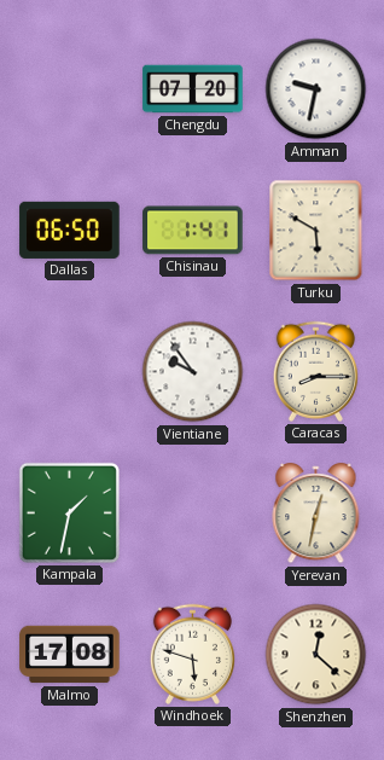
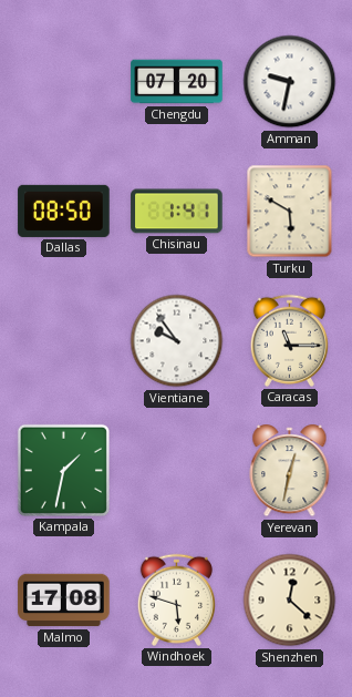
Dallas: 06:50 -> 08:50
Caracas: 8:15 -> 11:15
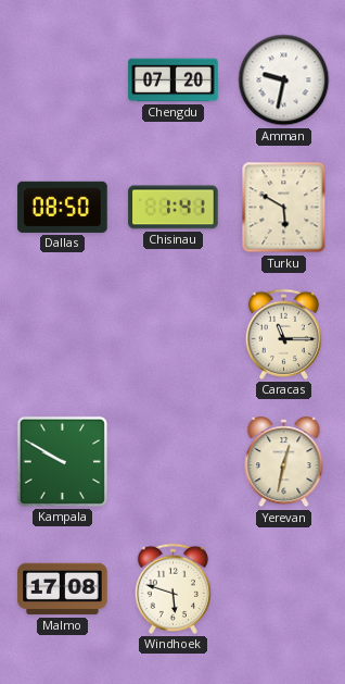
Vientiane: 9:54 -> none
Kampala: 1:32 -> 9:50
Shenzhen: 12:22 -> none
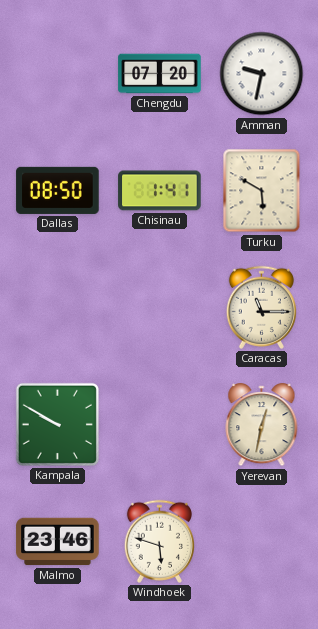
Malmo: 17:08 -> 23:46
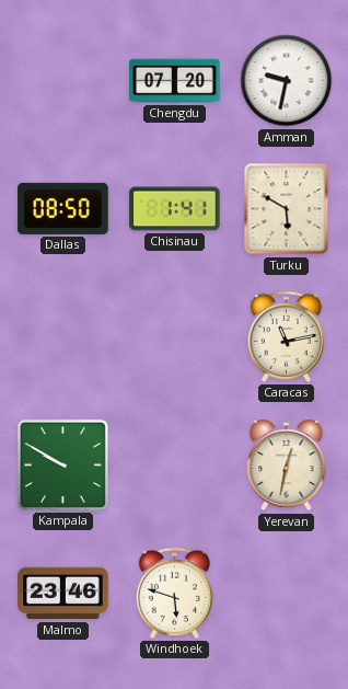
Caracas: 11:15 -> 11:13
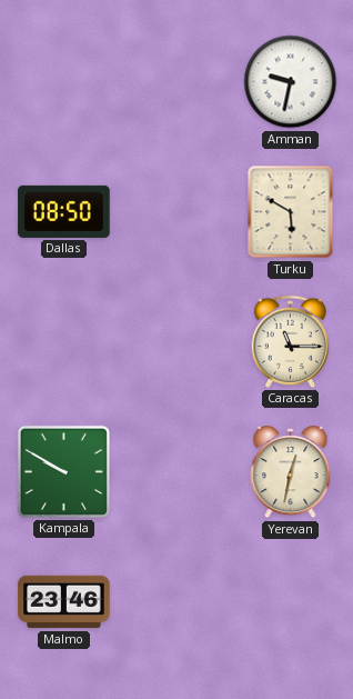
Chengdu: 07:20 -> none
Chisinau: 1:41 -> none
Caracas: 11:13 -> 11:15
Windhoek: 5:48 -> none
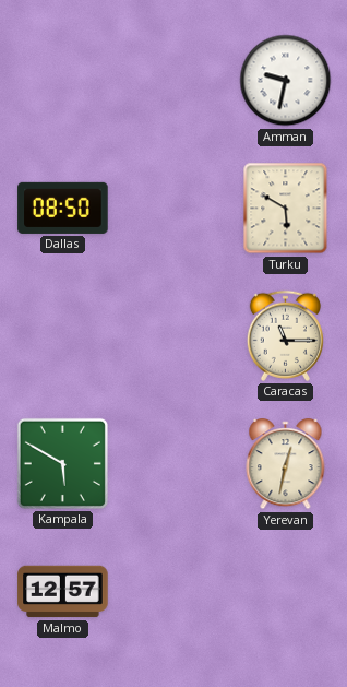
Kampala: 9:50 -> 5:50
Malmo: 23:46 -> 12:57
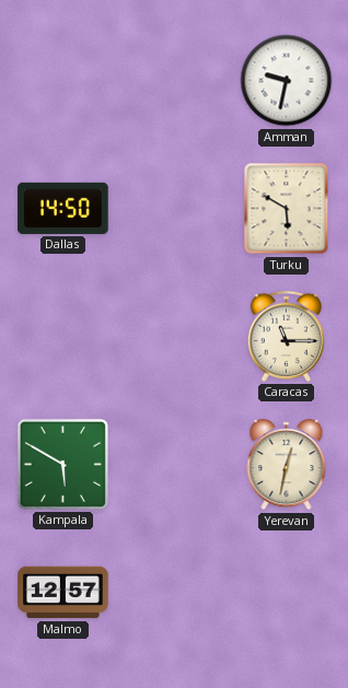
Dallas: 08:50 -> 14:50
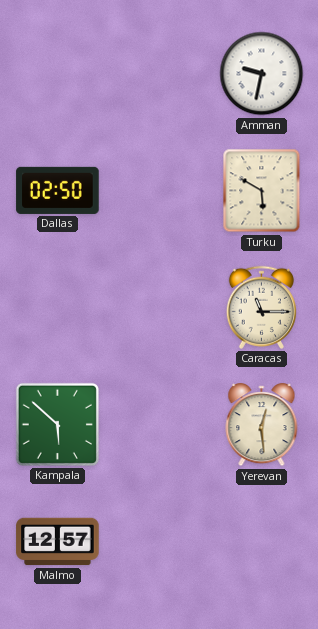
Dallas: 14:50 -> 02:50
Kampala: 5:50 -> 5:52
Yerevan: 12:32 -> 12:29
